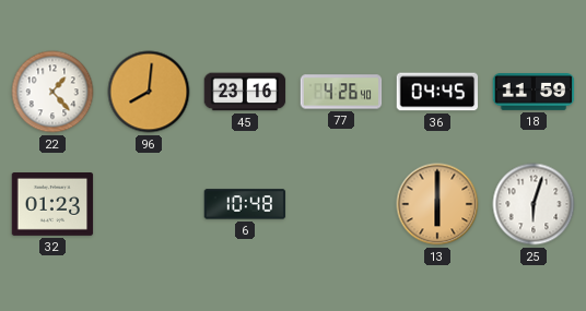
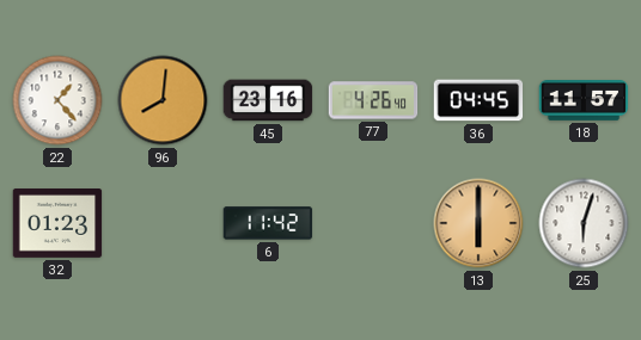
18: 11:59 -> 11:57
6: 10:48 -> 11:42
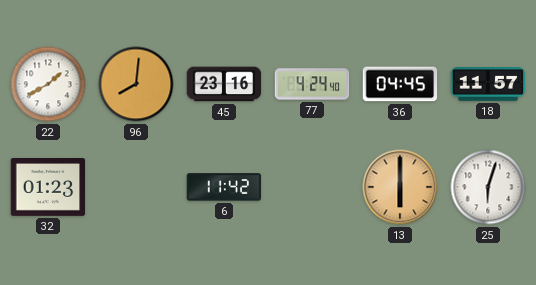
22: 1:23 -> 1:40
77: 4:26 -> 4:24
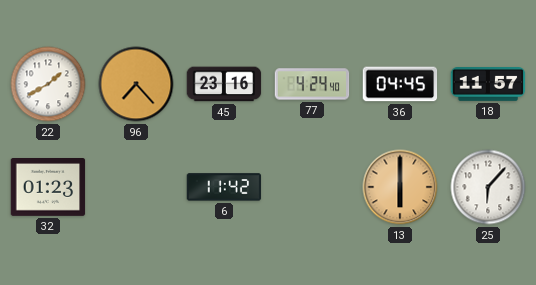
96: 8:01 -> 7:23
25: 6:03 -> 6:07
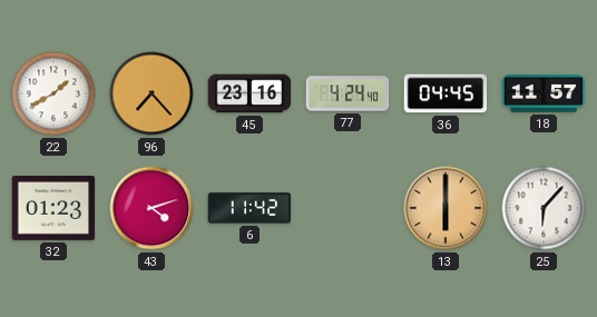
43: none -> 4:12
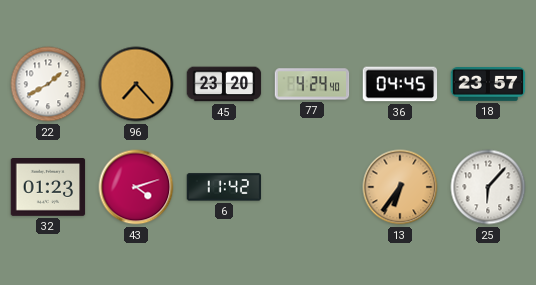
45: 23:16 -> 23:20
18: 11:57 -> 23:57
13: 6:00 -> 6:36
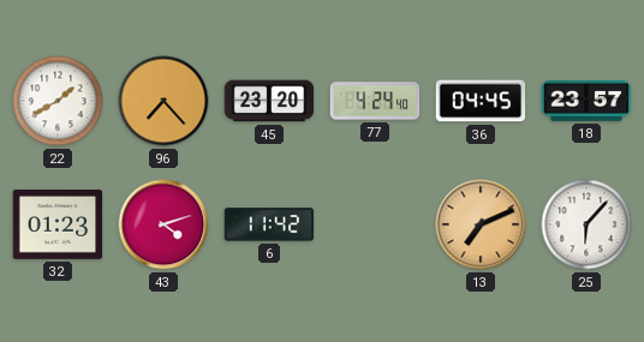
13: 6:36 -> 7:11
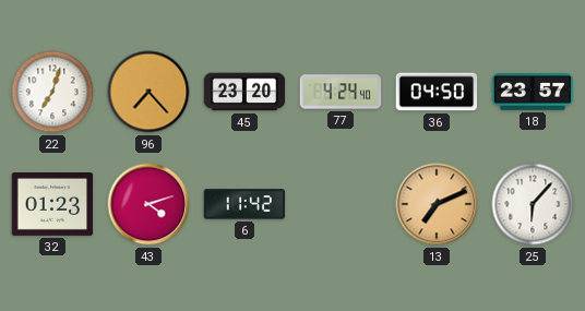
22: 1:40 -> 7:03
36: 04:45 -> 04:50
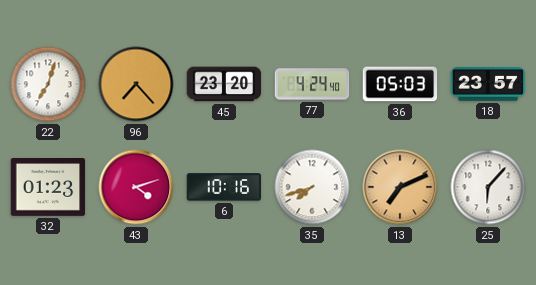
36: 04:50 -> 05:03
6: 11:42 -> 10:16
35: none -> 7:42
